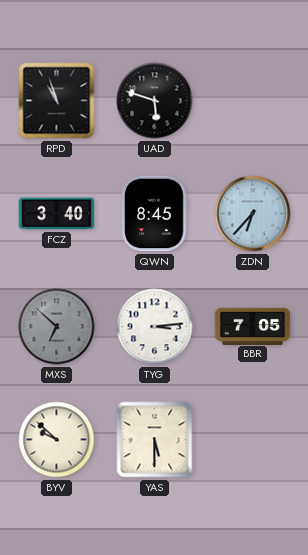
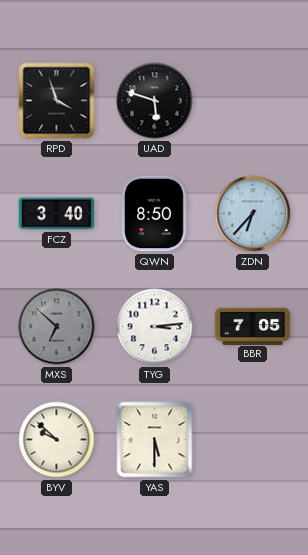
RPD: 10:57 -> 3:57
QWN: 8:45 -> 8:50
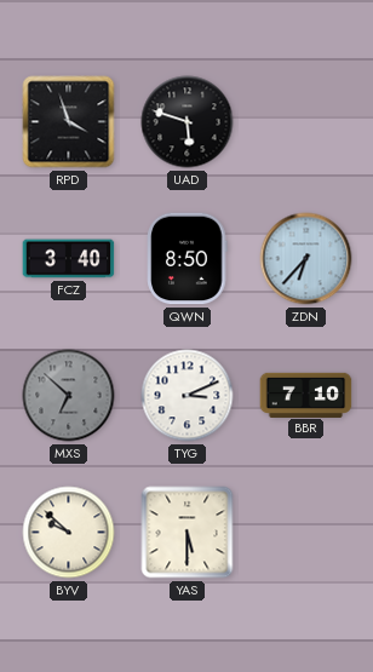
TYG: 3:14 -> 3:11
BBR: 7:05 -> 7:10
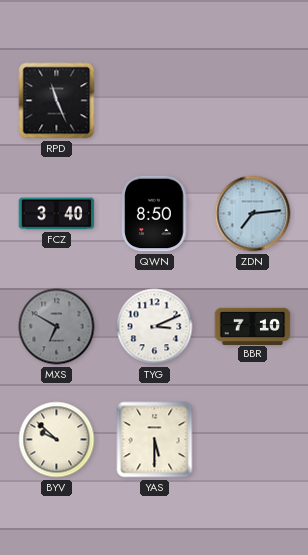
RPD: 3:57 -> 11:26
UAD: 5:48 -> none
ZDN: 6:37 -> 7:14
MXS: 6:52 -> 6:50
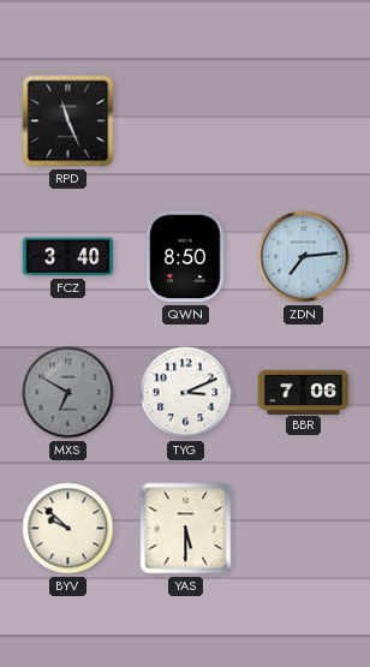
BBR: 7:10 -> 7:06
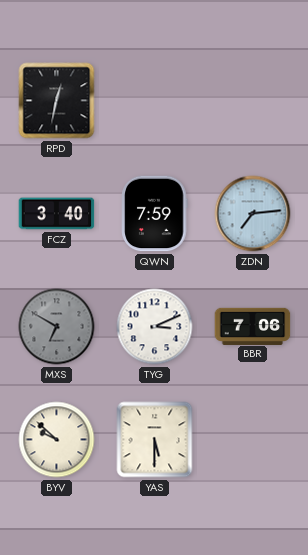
RPD: 11:26 -> 12:32
QWN: 8:50 -> 7:59
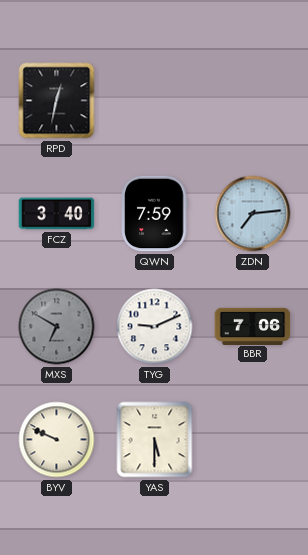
TYG: 3:11 -> 9:11
BYV: 9:52 -> 9:49
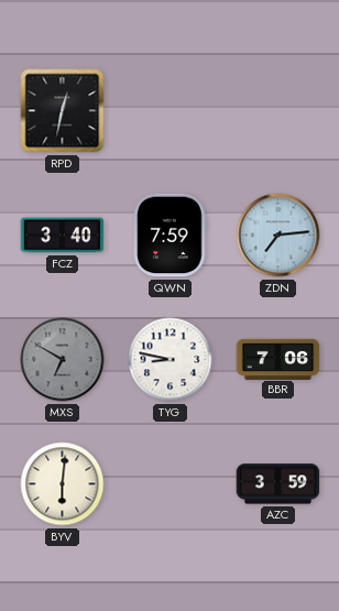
TYG: 9:11 -> 8:47
BYV: 9:49 -> 6:01
YAS: 5:30 -> none
AZC: none -> 3:59
